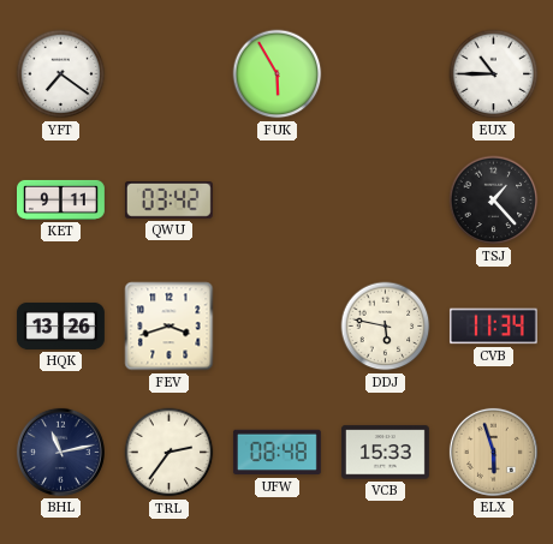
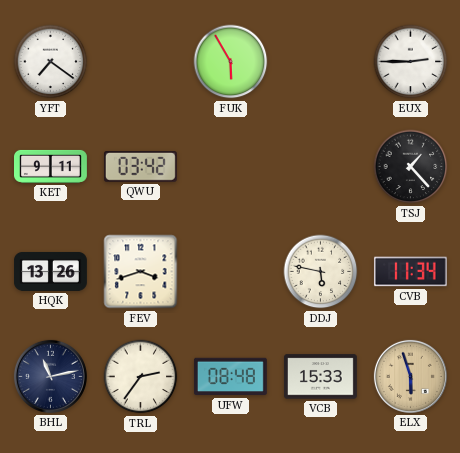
EUX: 10:45 -> 2:45
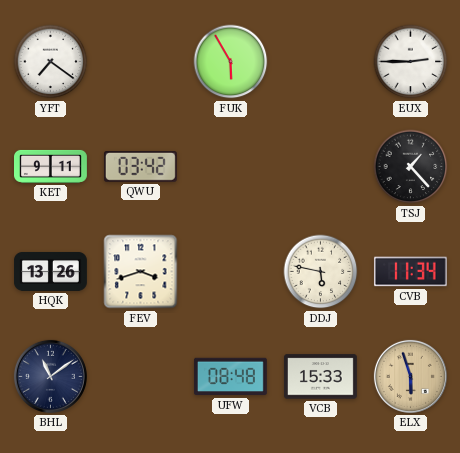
BHL: 11:13 -> 11:09
TRL: 2:36 -> none
